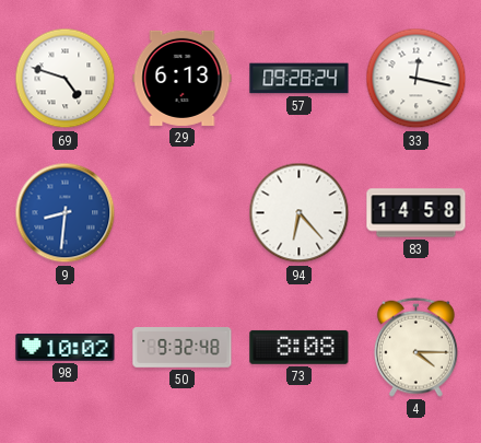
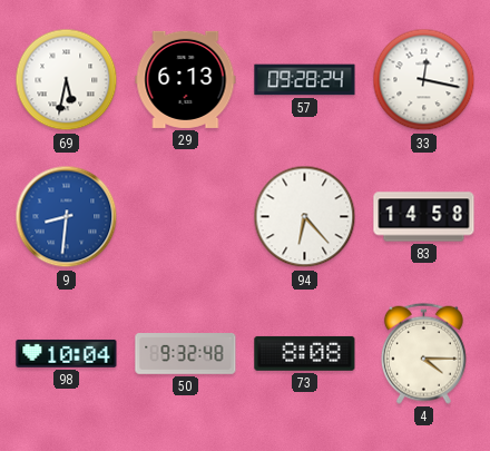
69: 4:48 -> 5:32
98: 10:02 -> 10:04
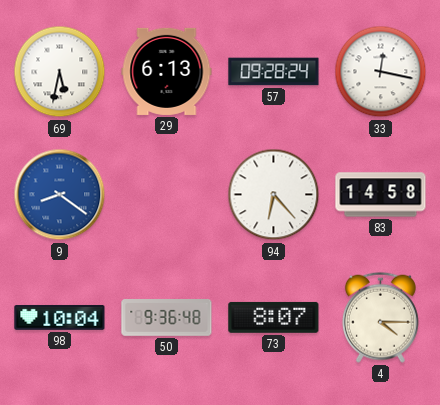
9: 8:31 -> 8:21
50: 9:32 -> 9:36
73: 8:08 -> 8:07
